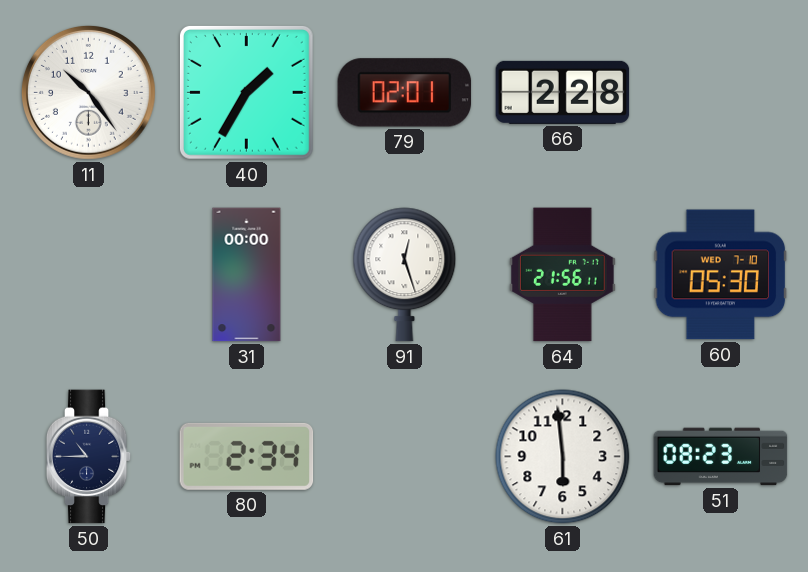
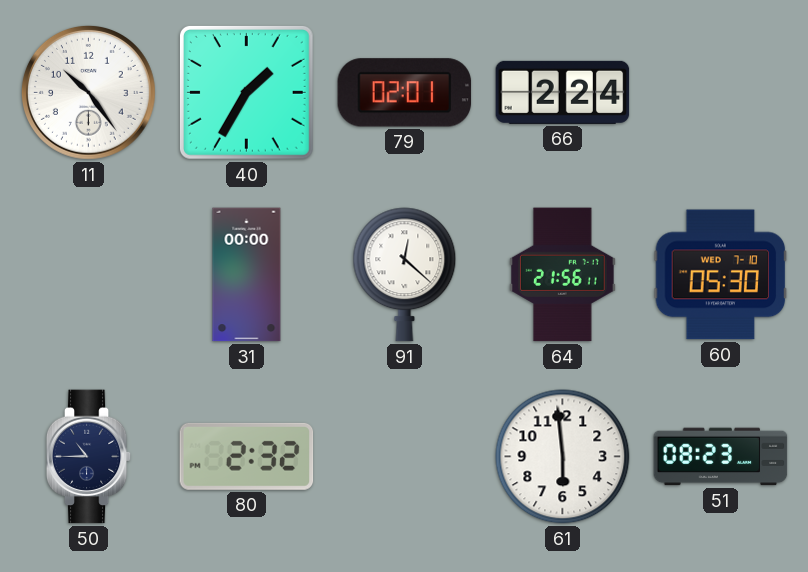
66: 2:28 -> 2:24
91: 12:27 -> 12:22
80: 2:34 -> 2:32
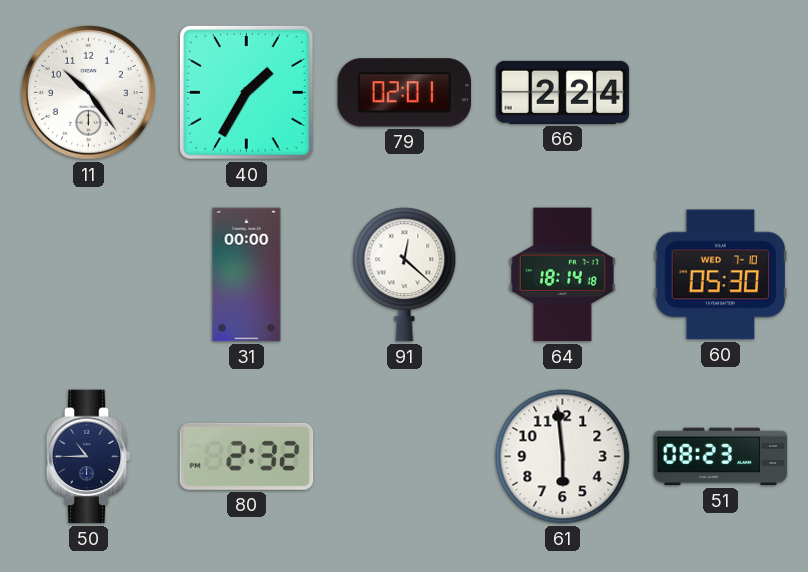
64: 21:56 -> 18:14
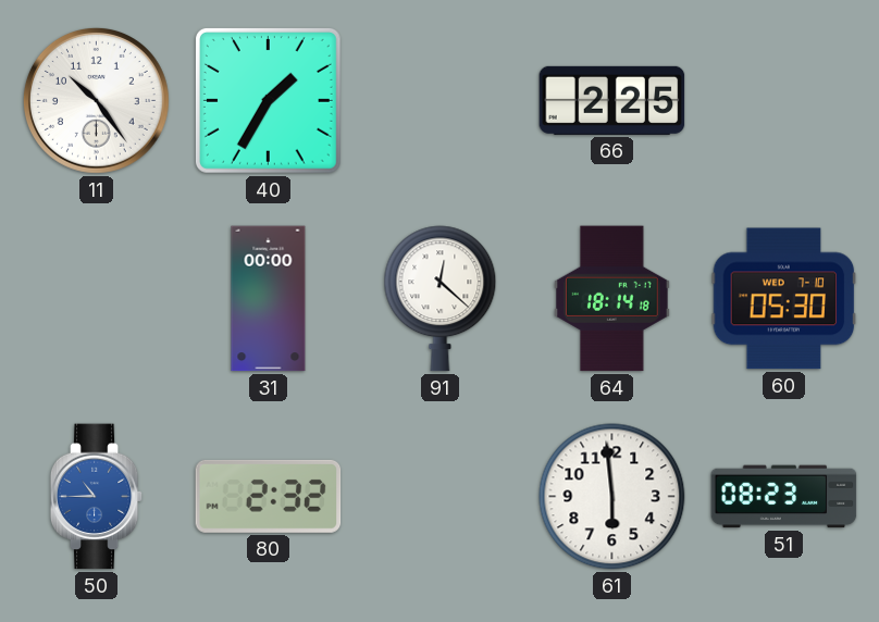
79: 02:01 -> none
66: 2:24 -> 2:25
50 dial: navy -> blue
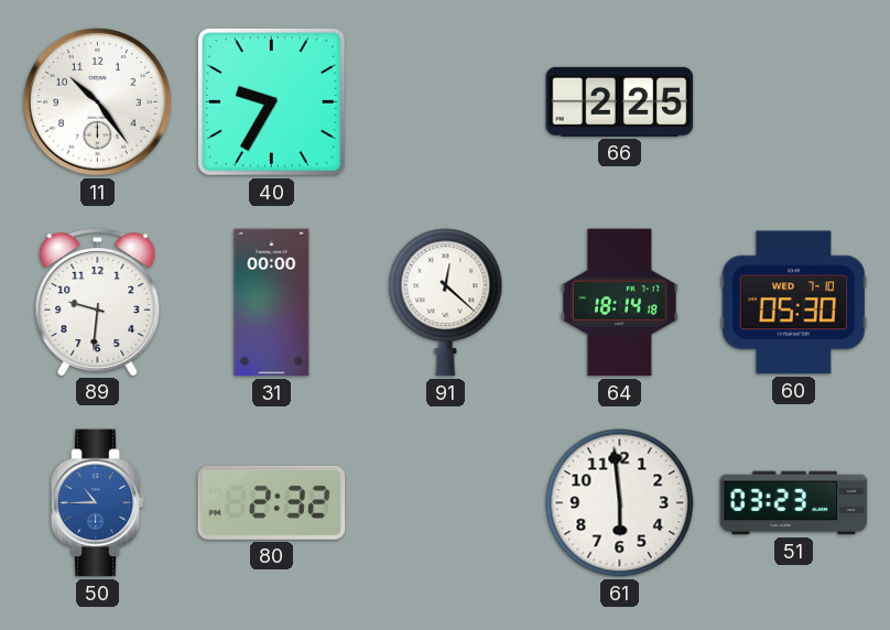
40: 1:35 -> 9:35
89: none -> 9:31
51: 08:23 -> 03:23
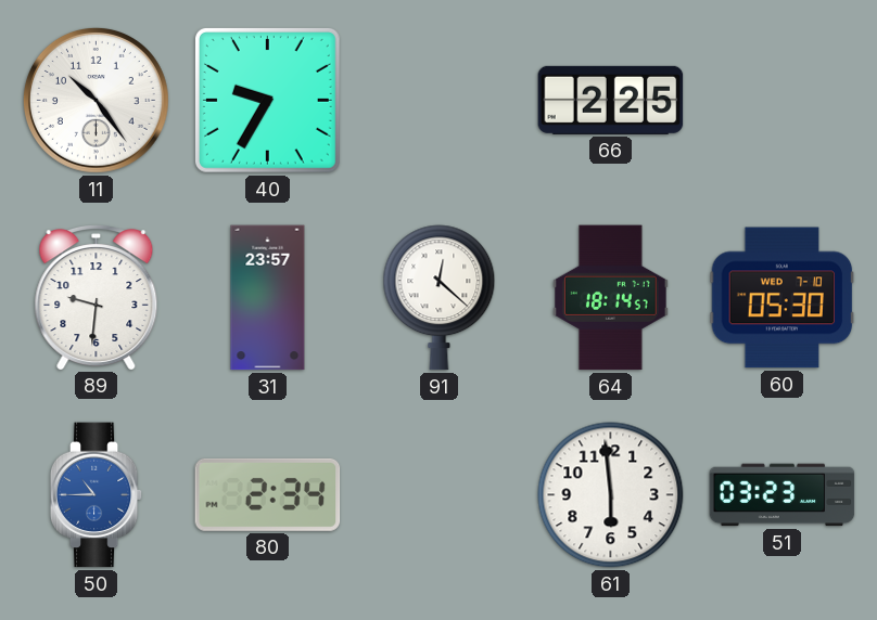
31: 00:00 -> 23:57
64: 18:14:18 -> 18:14:57
80: 2:32 -> 2:34
